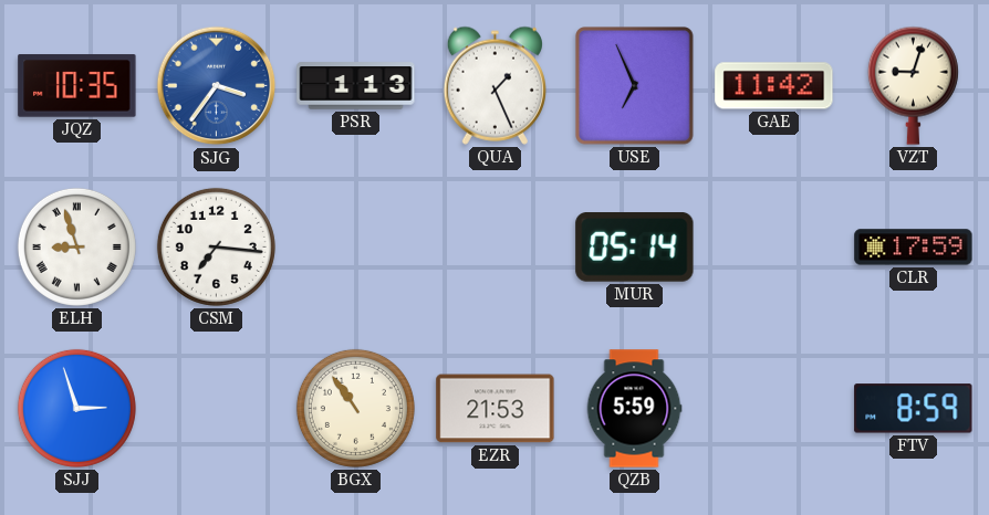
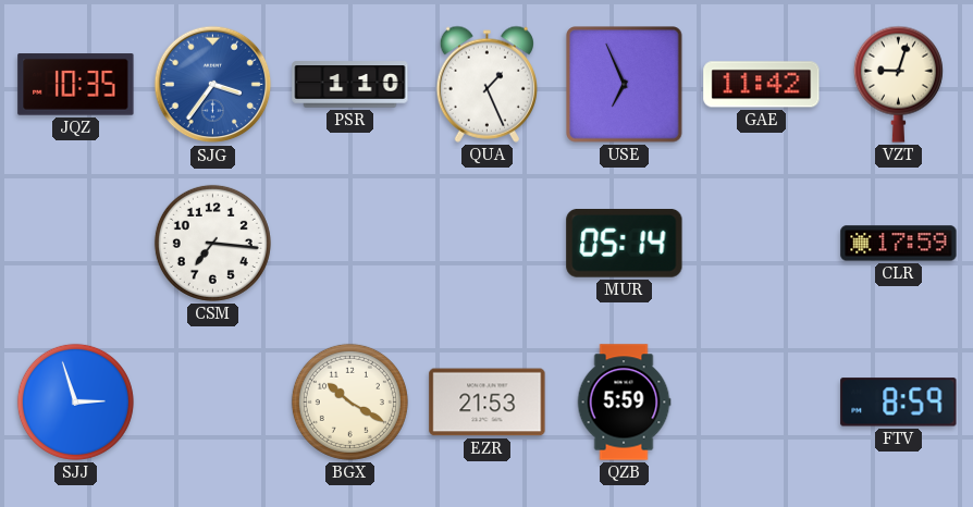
PSR: 1:13 -> 1:10
ELH: 8:57 -> none
BGX: 10:54 -> 10:20
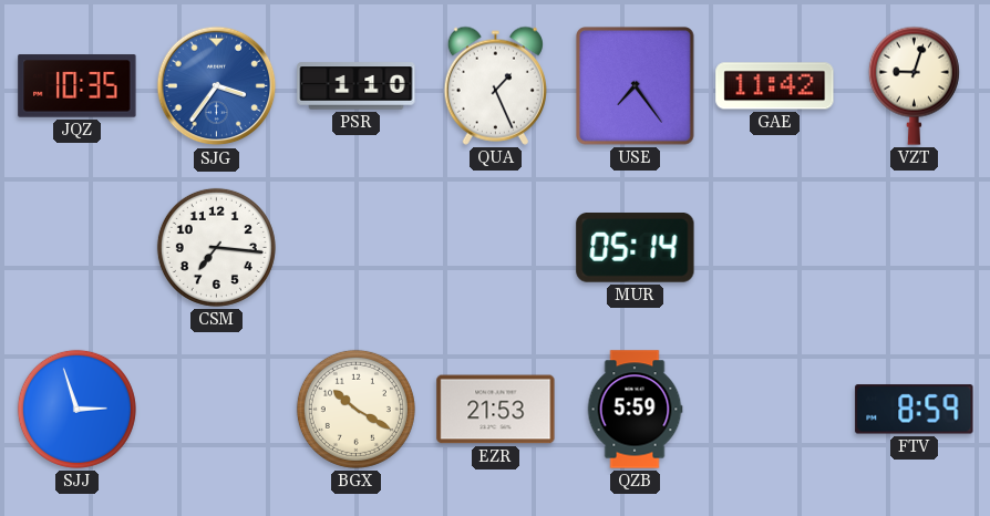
USE: 6:56 -> 7:24
CLR: 17:59 -> none
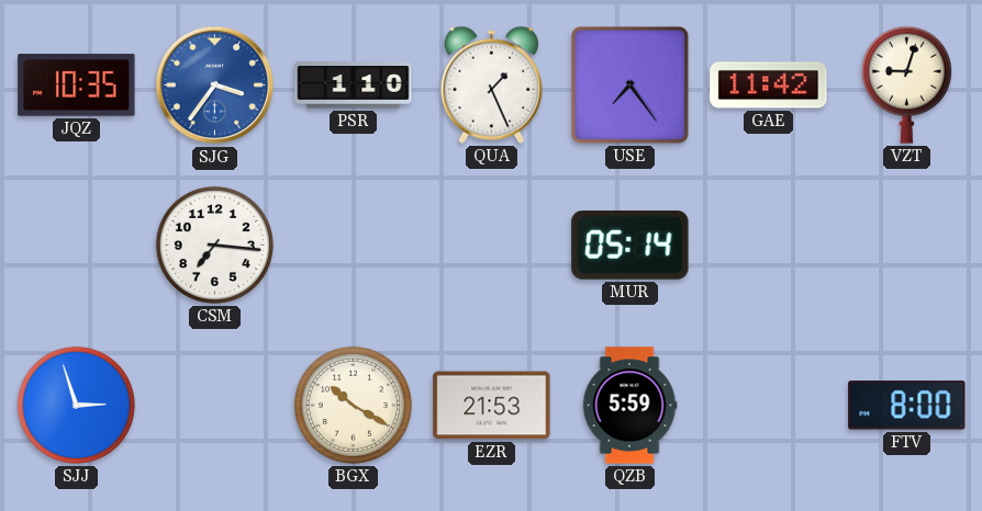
FTV: 8:59 -> 8:00
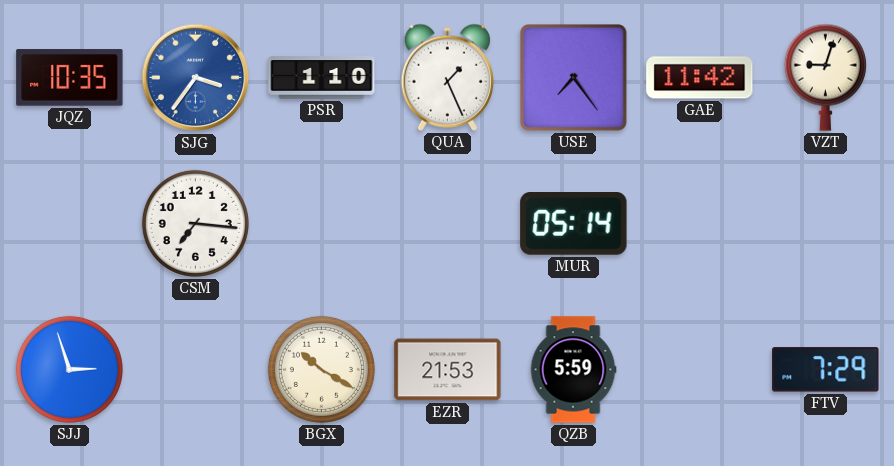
FTV: 8:00 -> 7:29
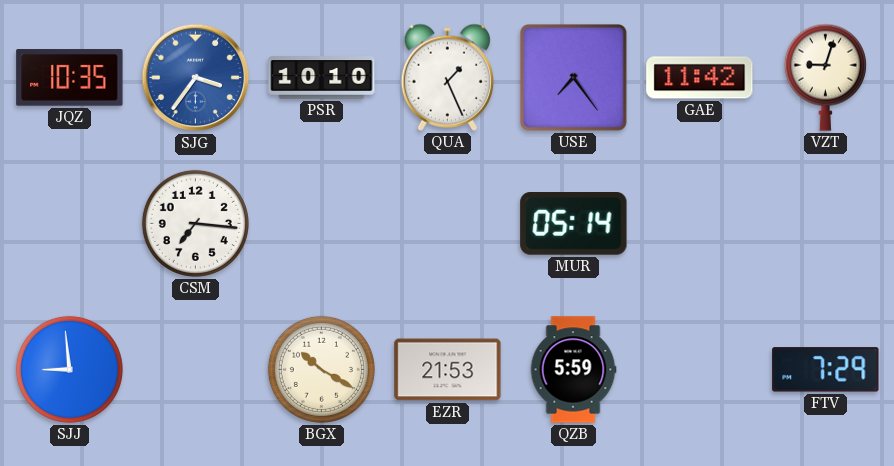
PSR: 1:10 -> 10:10
SJJ: 2:57 -> 8:59
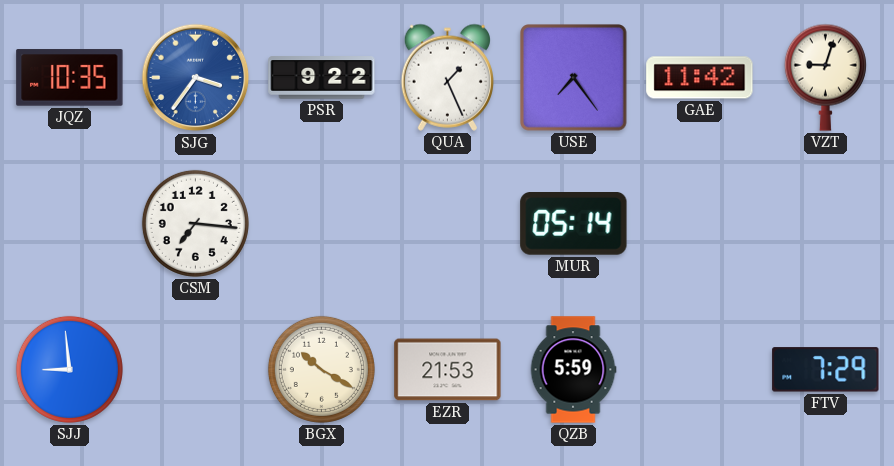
PSR: 10:10 -> 9:22
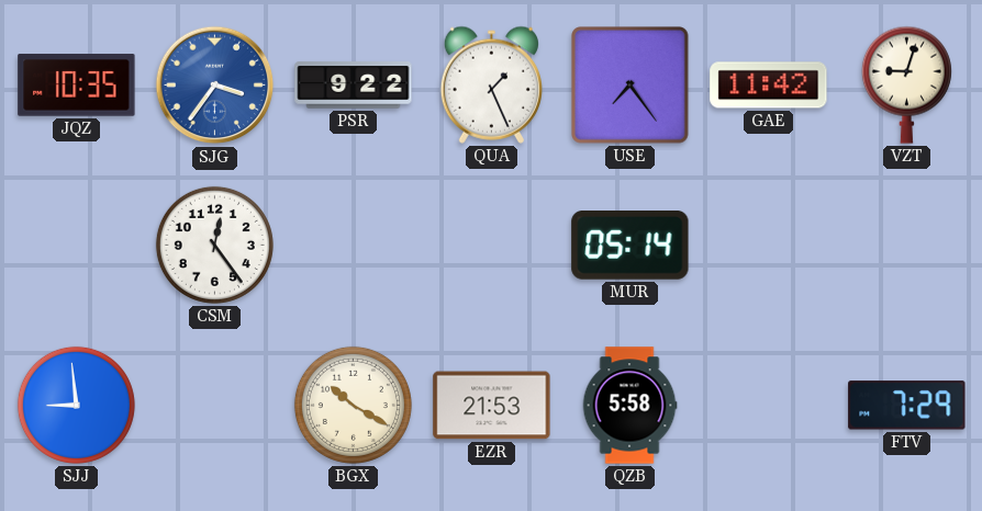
CSM: 7:16 -> 12:24
QZB: 5:59 -> 5:58
